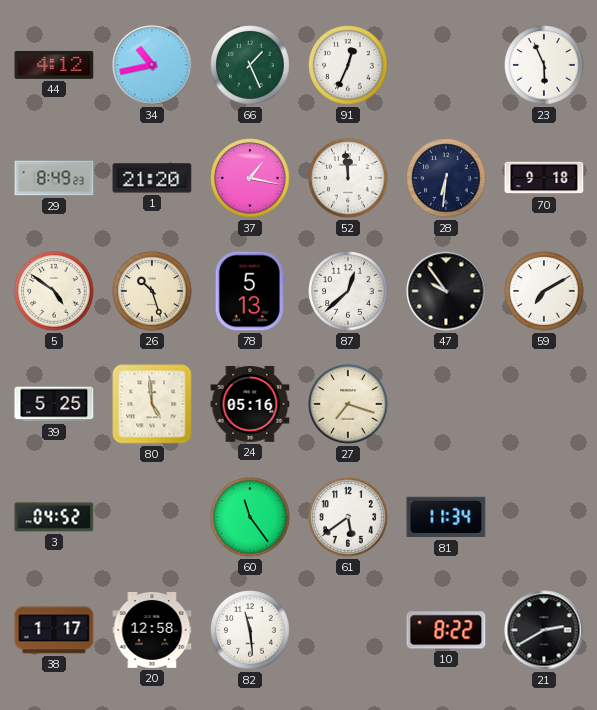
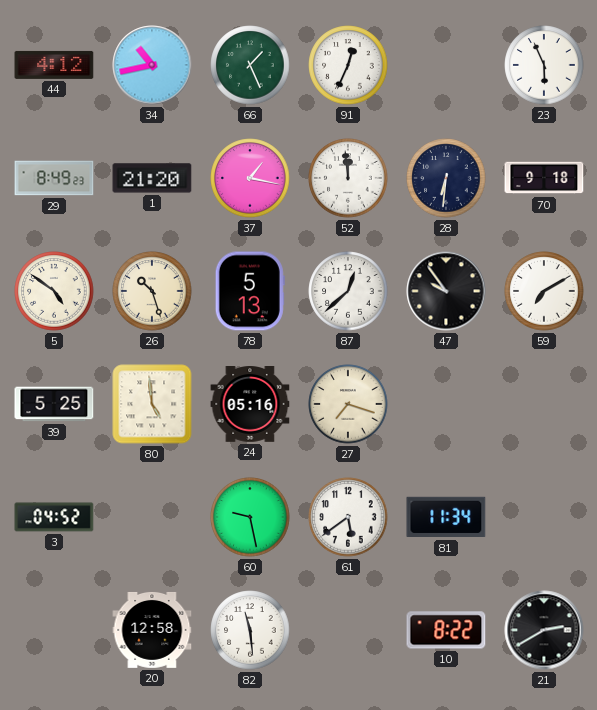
60: 11:24 -> 9:28
38: 1:17 -> none
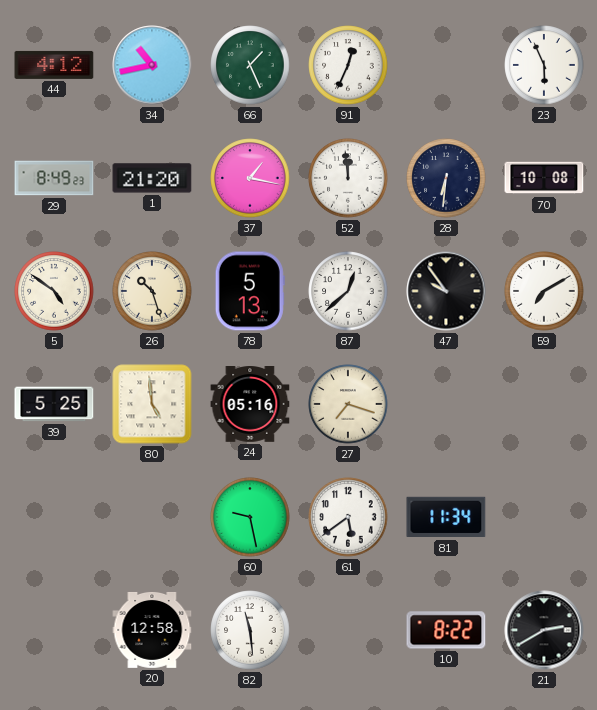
70: 9:18 -> 10:08
3: 04:52 -> none
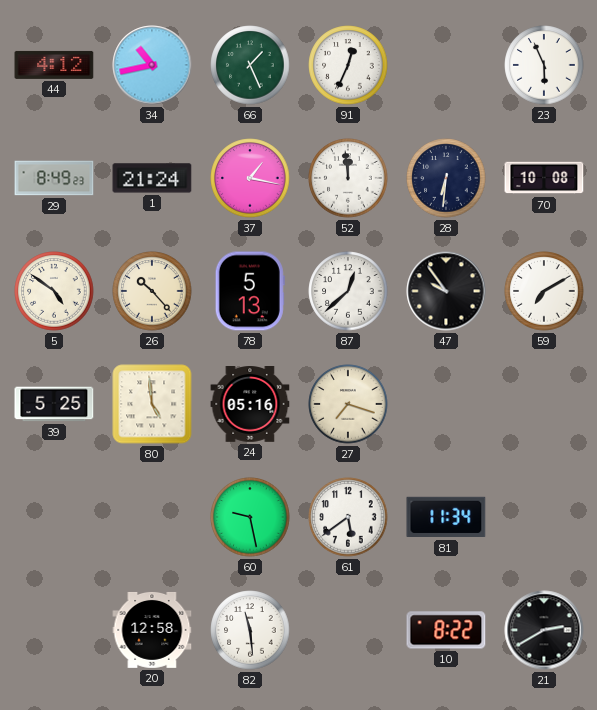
1: 21:20 -> 21:24
26: 10:27 -> 10:23
